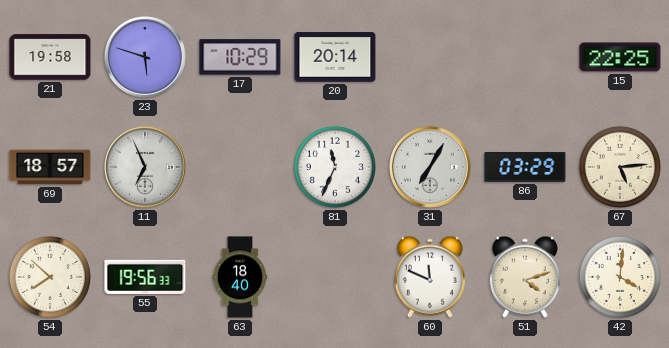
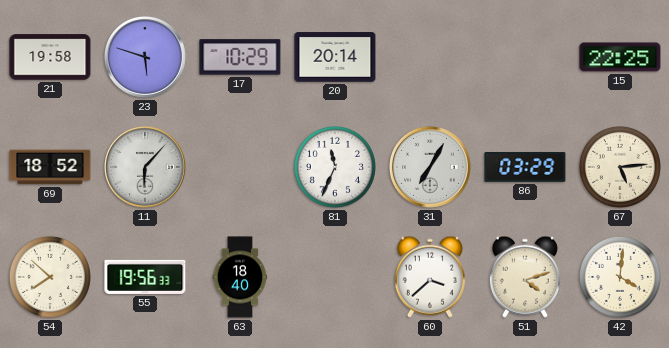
69: 18:57 -> 18:52
11: 6:56 -> 6:07
60: 11:49 -> 3:38
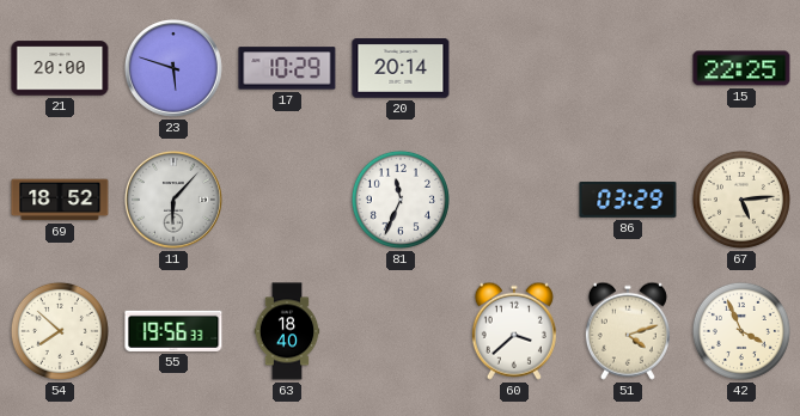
21: 19:58 -> 20:00
31: 7:05 -> none
42: 4:01 -> 3:56
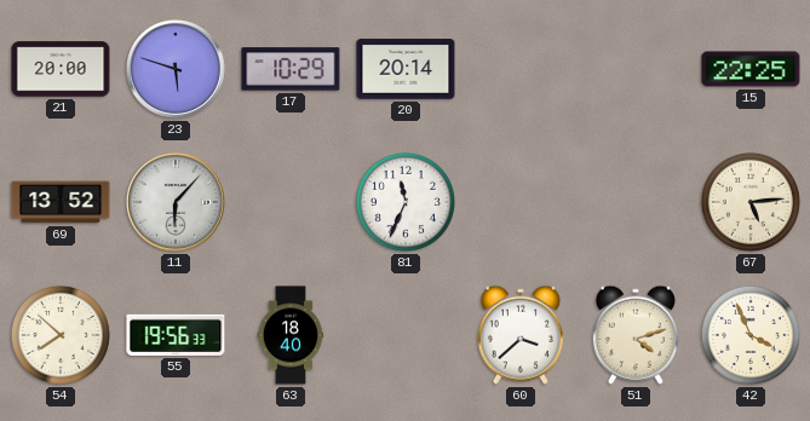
69: 18:52 -> 13:52
86: 03:29 -> none
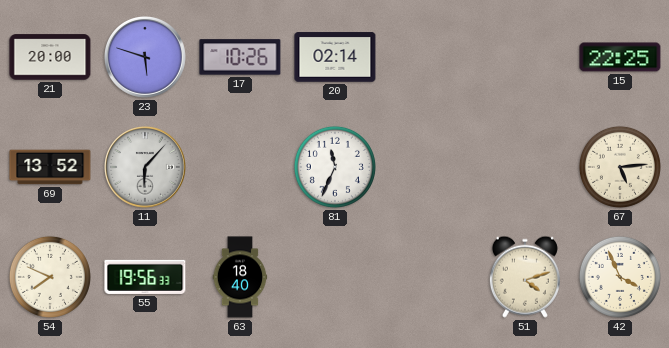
17: 10:29 -> 10:26
20: 20:14 -> 02:14
54: 7:52 -> 7:49
60: 3:38 -> none
